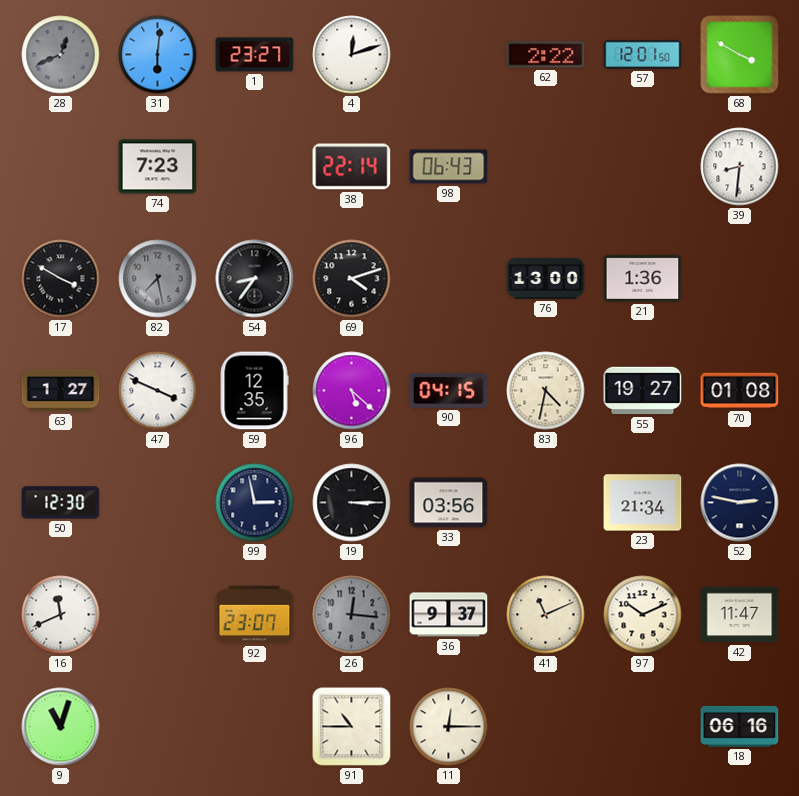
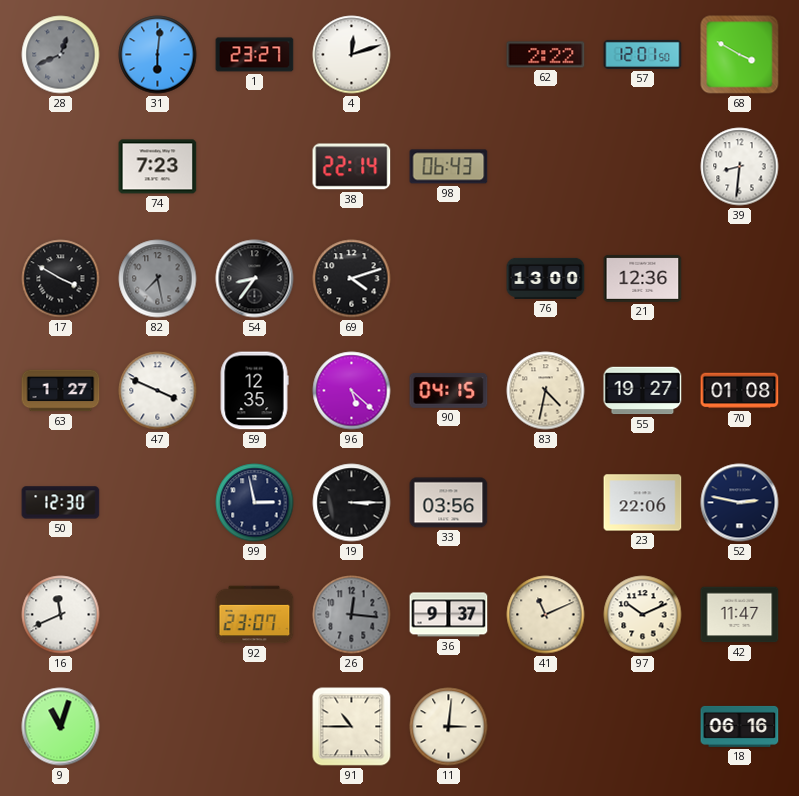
21: 1:36 -> 12:36
23: 21:34 -> 22:06
11: 12:15 -> 3:01
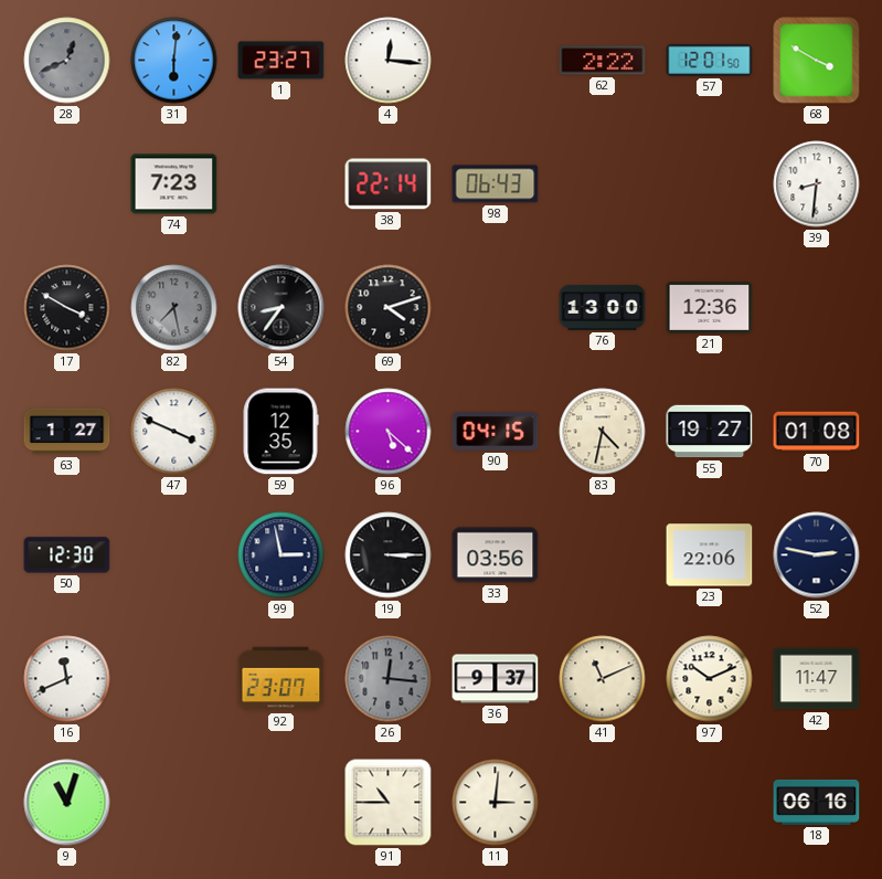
4: 12:12 -> 12:16
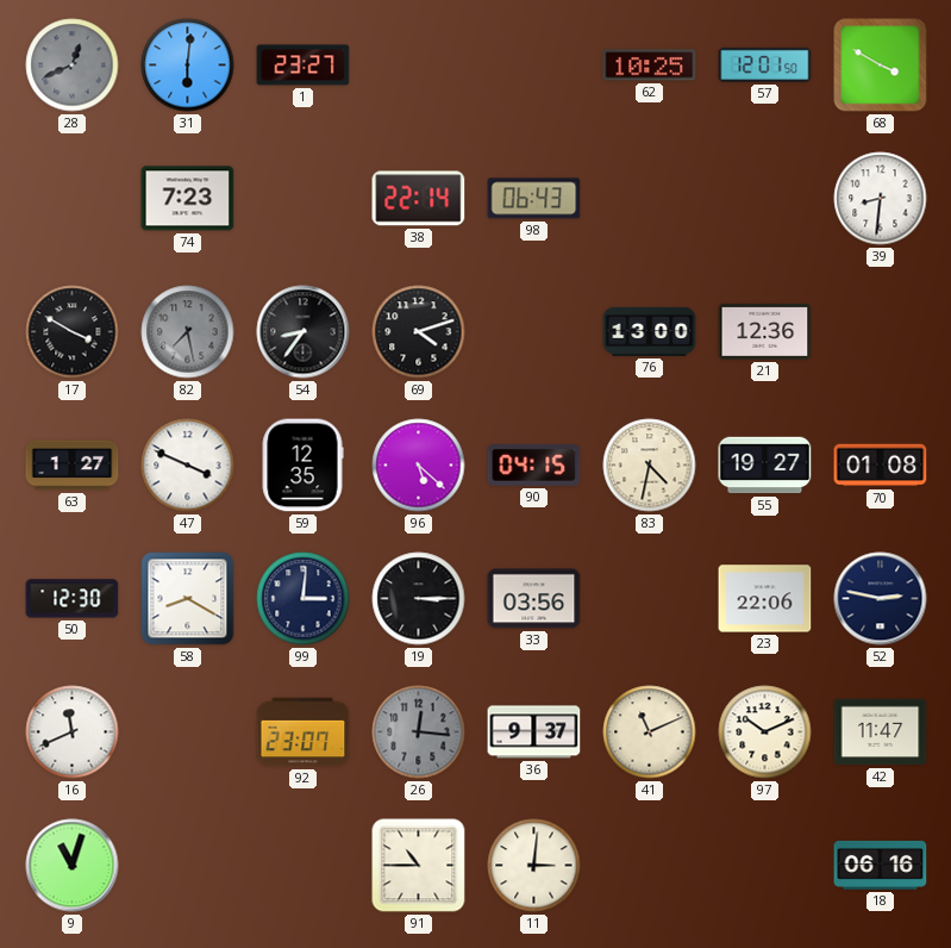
4: 12:16 -> none
62: 2:22 -> 10:25
58: none -> 8:20
99: 2:58 -> 3:01
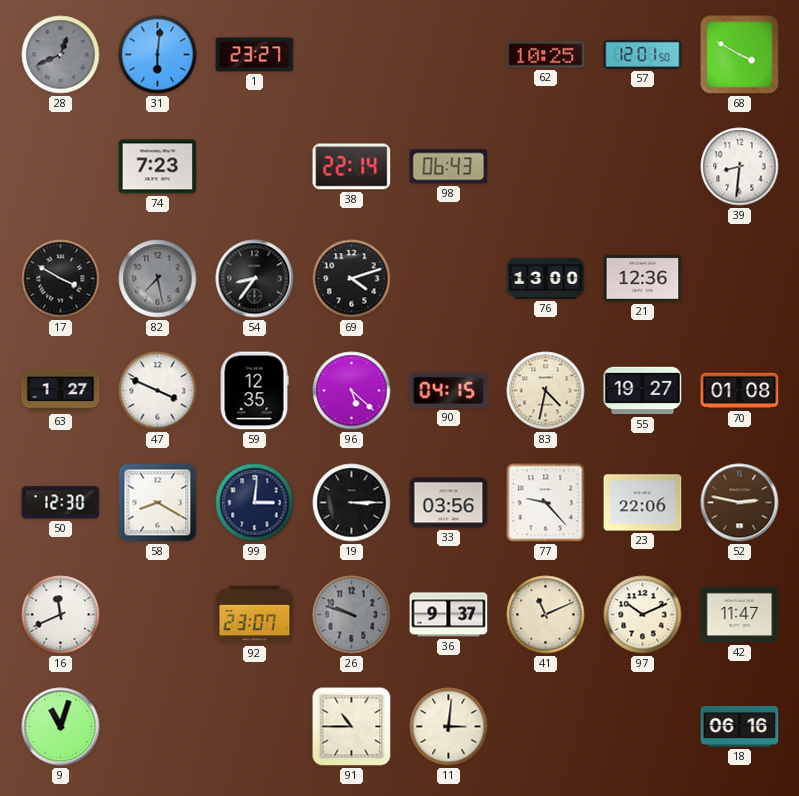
77: none -> 9:23
52 dial: navy -> brown
26: 12:16 -> 9:48
